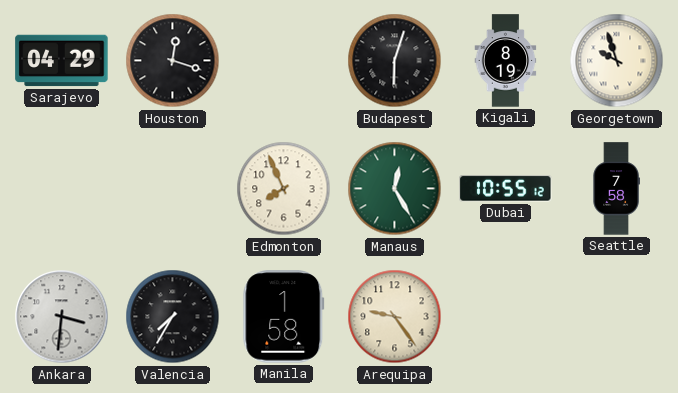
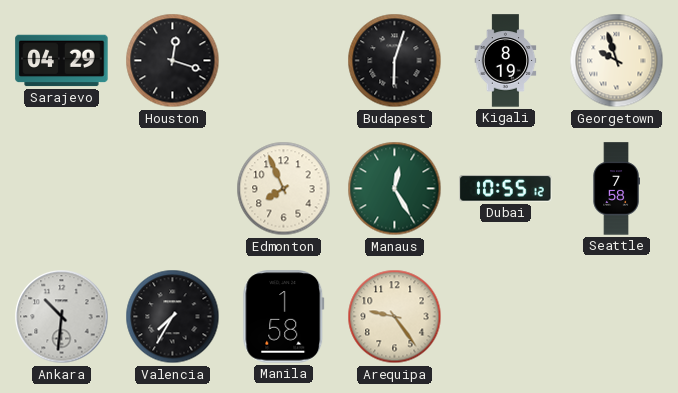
Ankara: 3:31 -> 10:31
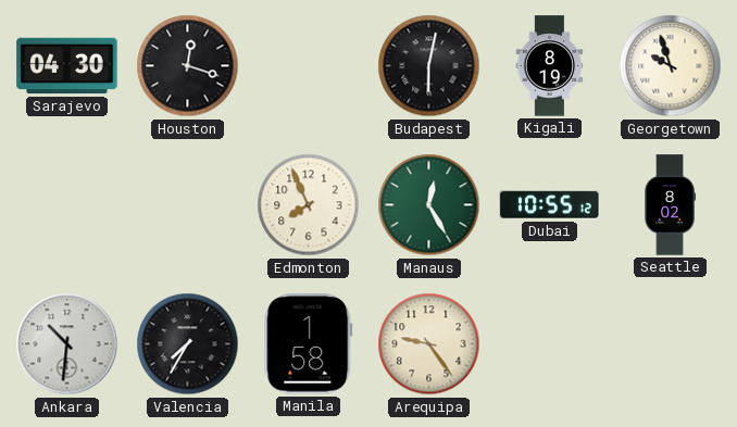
Sarajevo: 04:29 -> 04:30
Budapest: 6:03 -> 6:02
Seattle: 7:58 -> 8:02
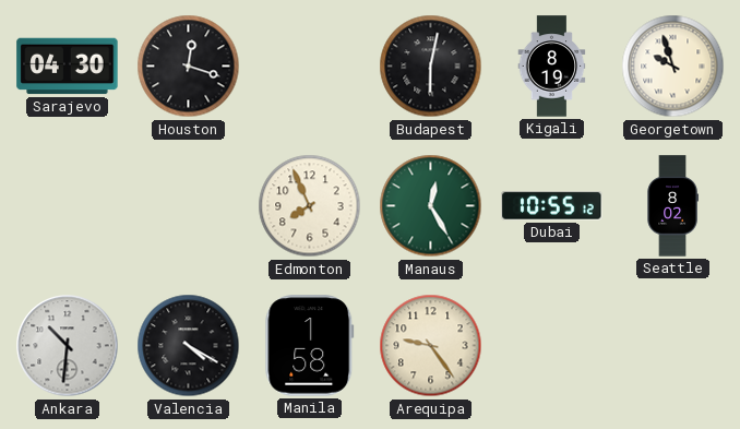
Valencia: 7:35 -> 4:20
